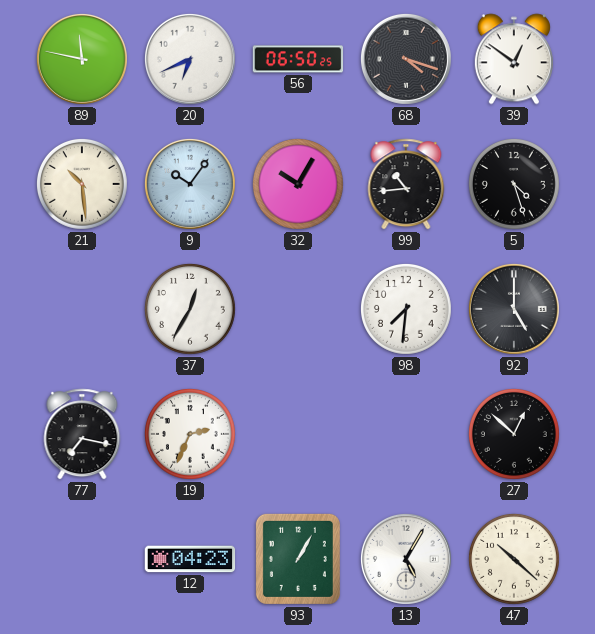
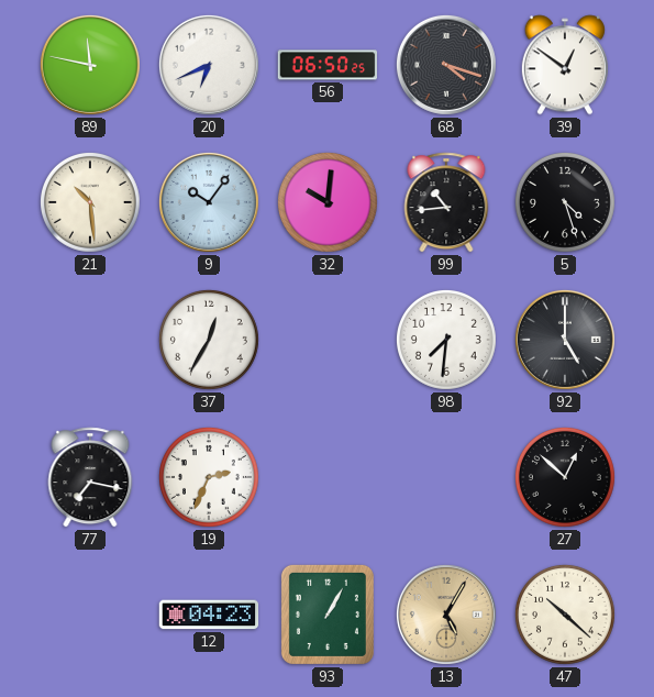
32: 10:05 -> 10:01
13 dial: white -> champagne
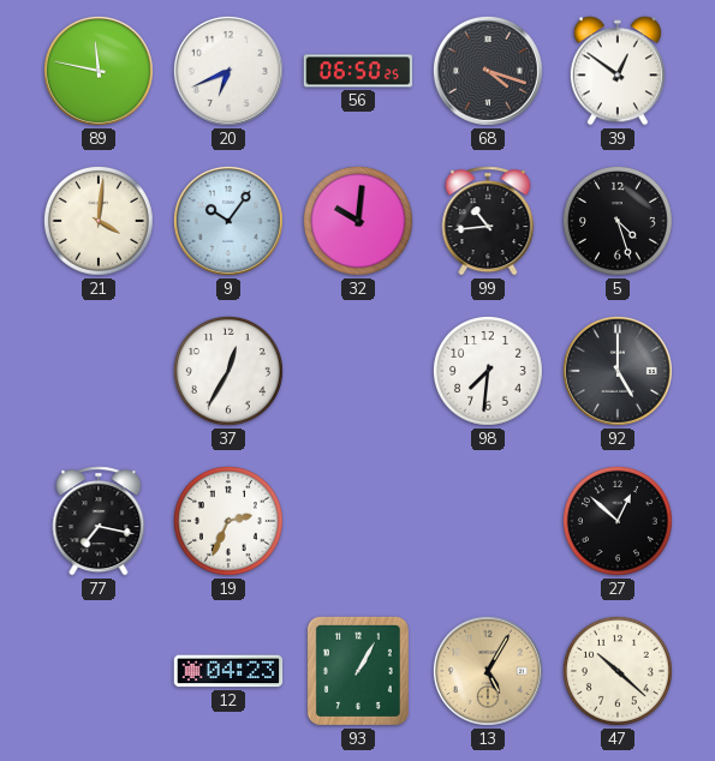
21: 10:29 -> 4:01
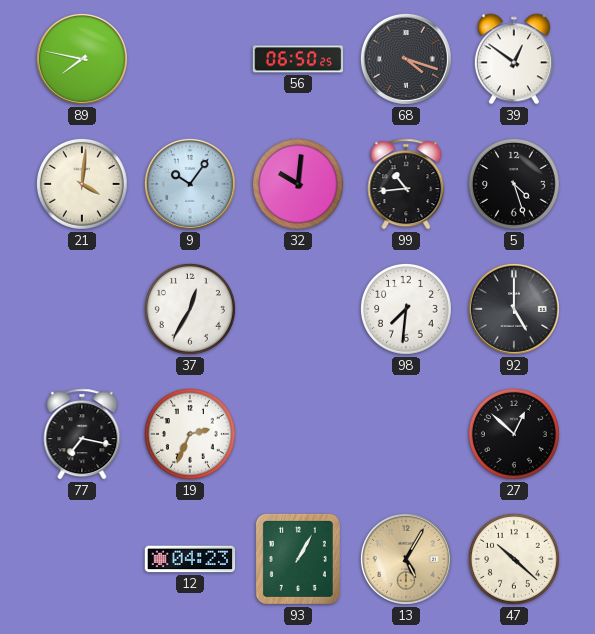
89: 11:47 -> 7:47
20: 6:41 -> none
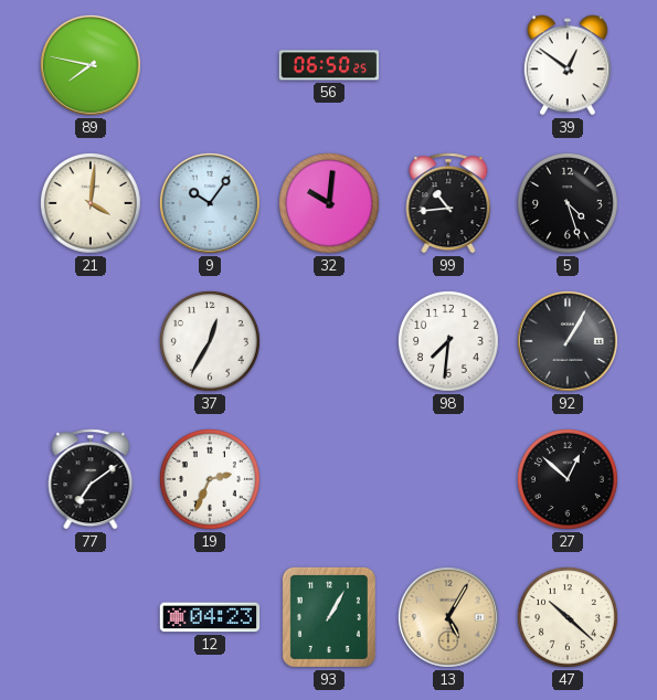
68: 4:18 -> none
92: 5:00 -> 1:05
77: 7:17 -> 7:09
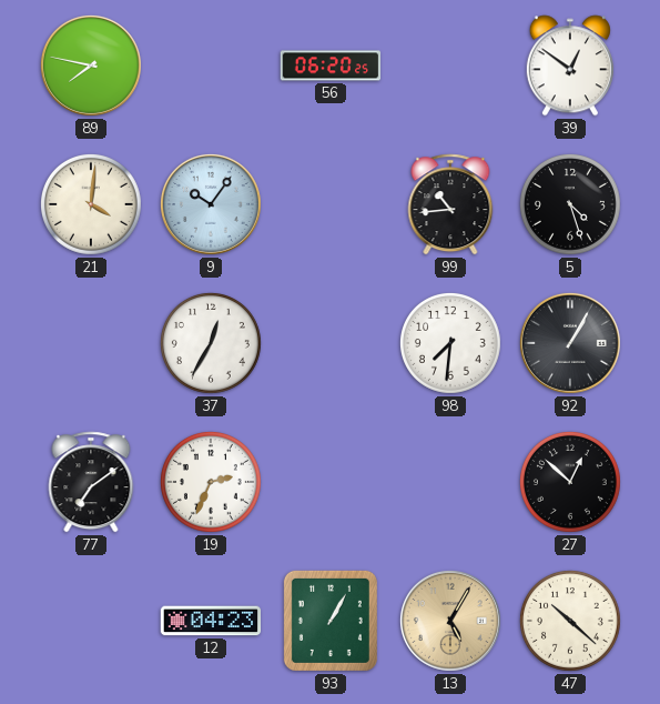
56: 06:50 -> 06:20
32: 10:01 -> none
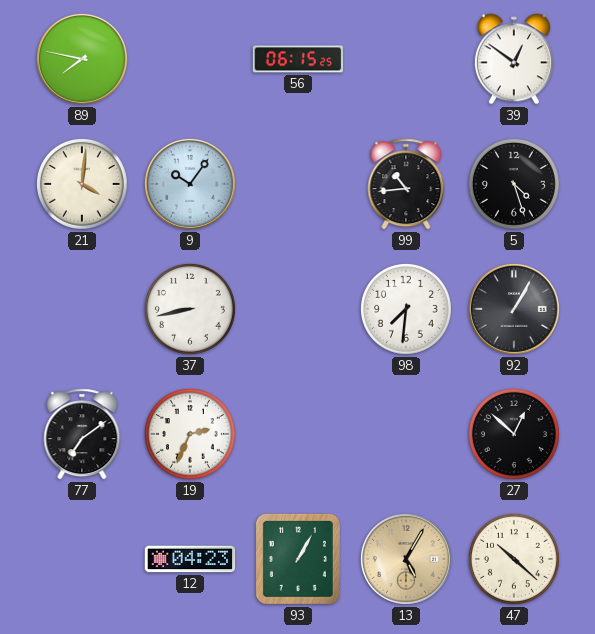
56: 06:20 -> 06:15
37: 12:35 -> 8:43
